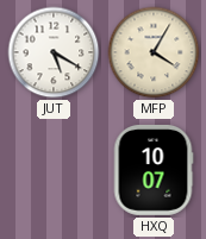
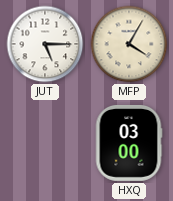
JUT: 5:20 -> 5:15
HXQ: 10:07 -> 03:00
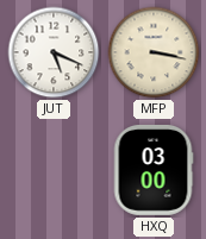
JUT: 5:15 -> 5:19
MFP: 4:05 -> 3:17
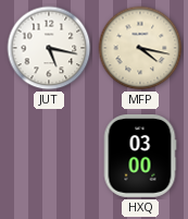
JUT: 5:19 -> 5:17
MFP: 3:17 -> 4:17
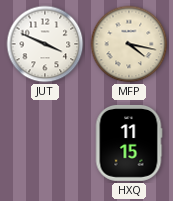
JUT: 5:17 -> 3:49
HXQ: 03:00 -> 11:15
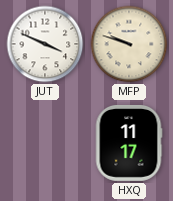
MFP: 4:17 -> 9:48
HXQ: 11:15 -> 11:17
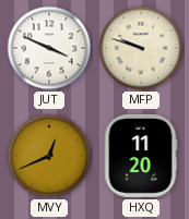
MVY: none -> 12:41
HXQ: 11:17 -> 11:20
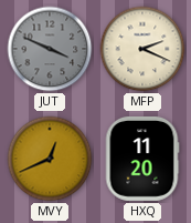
JUT dial: white -> grey
MFP: 9:48 -> 2:19
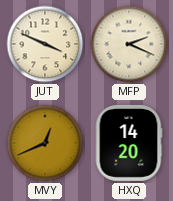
JUT dial: grey -> cream
HXQ: 11:20 -> 14:20
